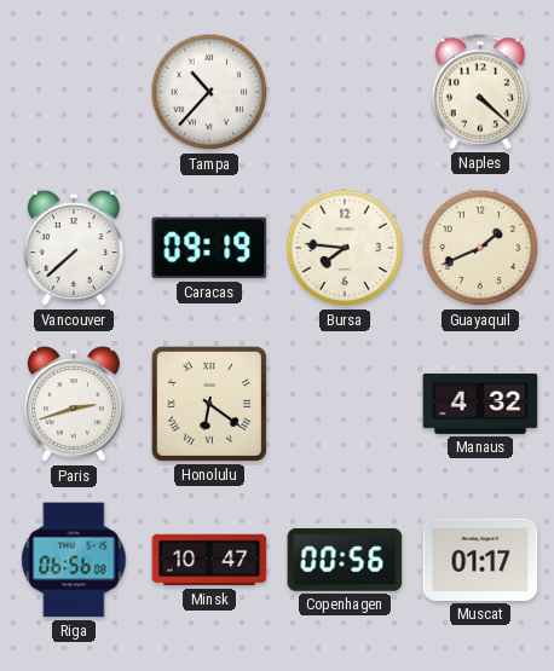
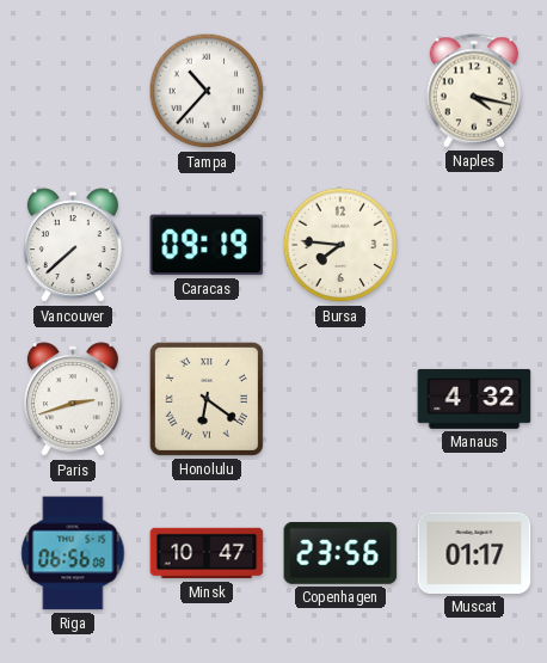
Naples: 4:22 -> 4:17
Guayaquil: 1:41 -> none
Copenhagen: 00:56 -> 23:56
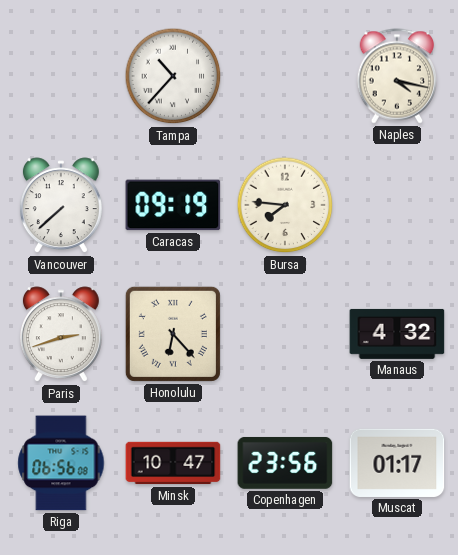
Honolulu: 6:21 -> 6:23
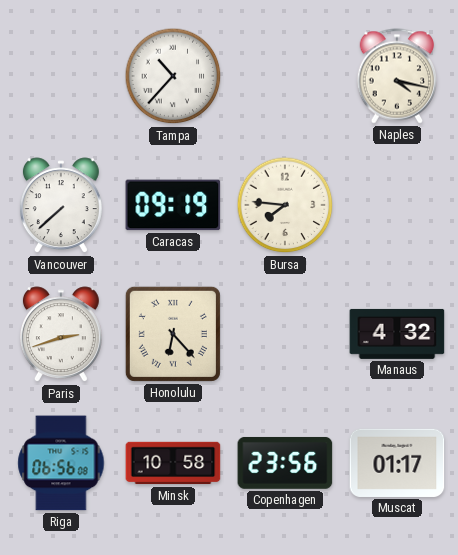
Minsk: 10:47 -> 10:58
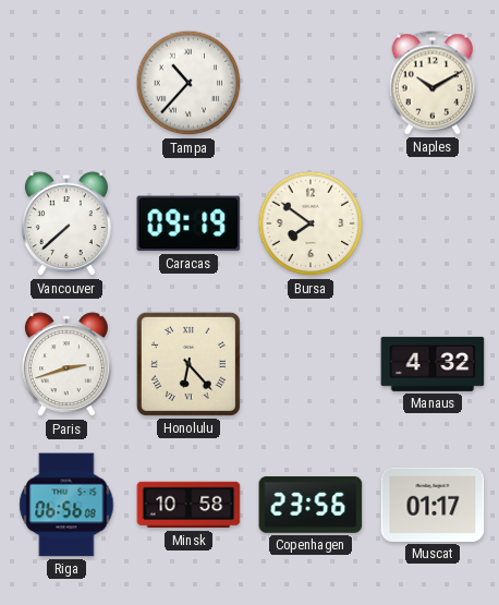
Naples: 4:17 -> 10:10
Bursa: 7:46 -> 7:51
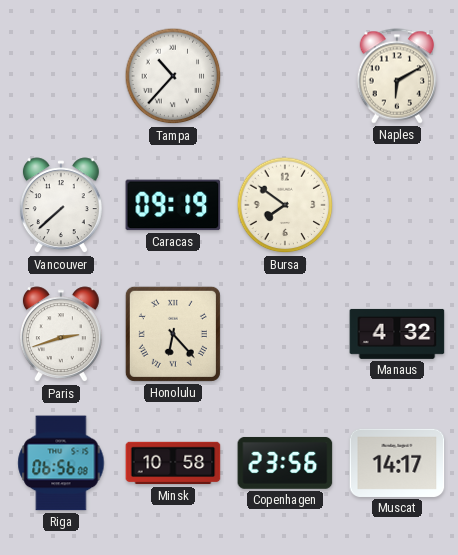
Naples: 10:10 -> 6:10
Muscat: 01:17 -> 14:17
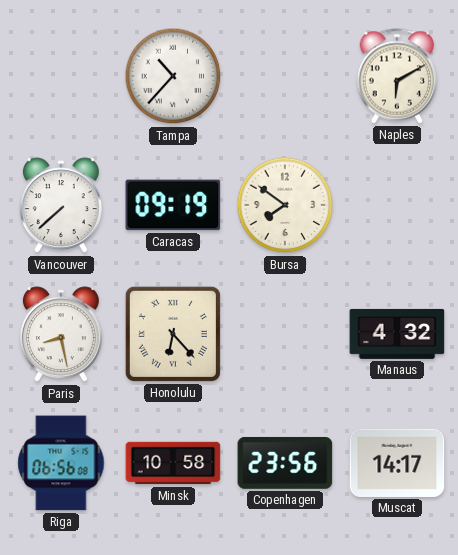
Paris: 2:42 -> 8:28
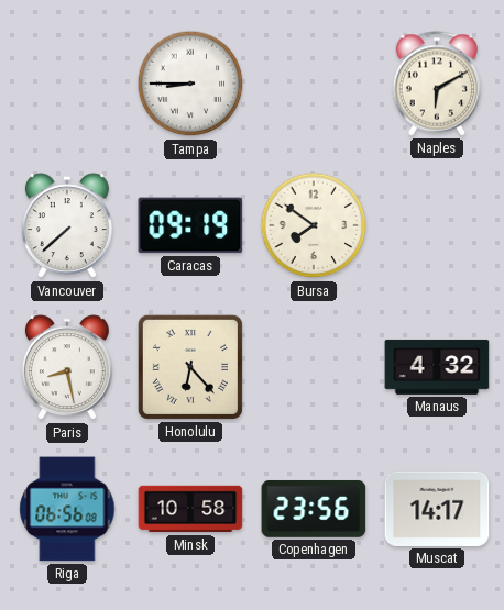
Tampa: 10:37 -> 8:45
